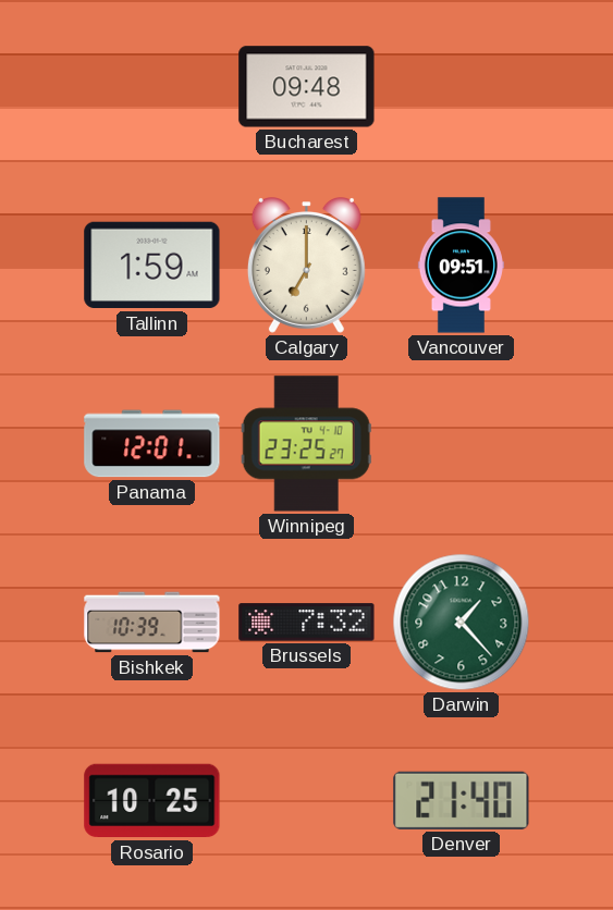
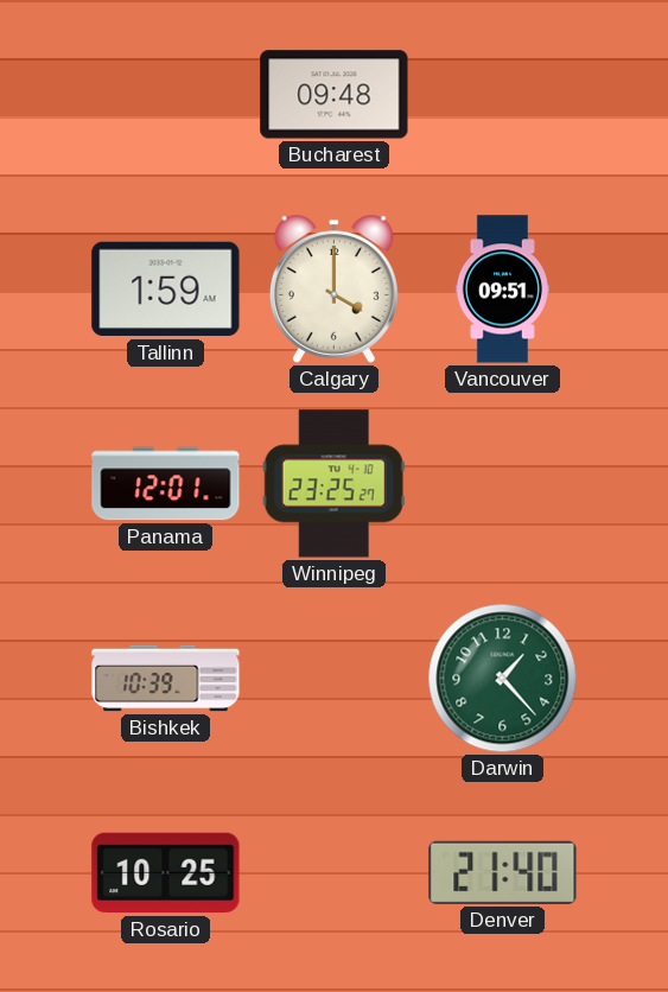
Calgary: 7:00 -> 4:00
Brussels: 7:32 -> none
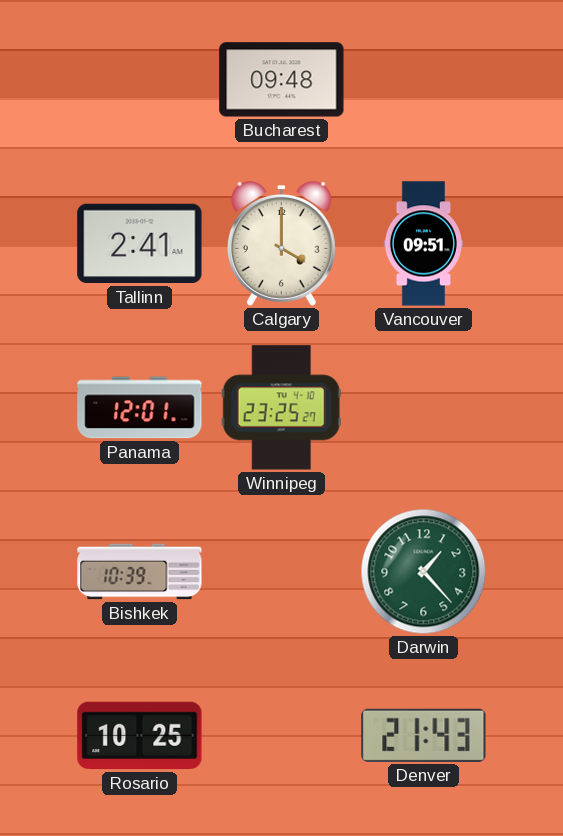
Tallinn: 1:59 -> 2:41
Denver: 21:40 -> 21:43
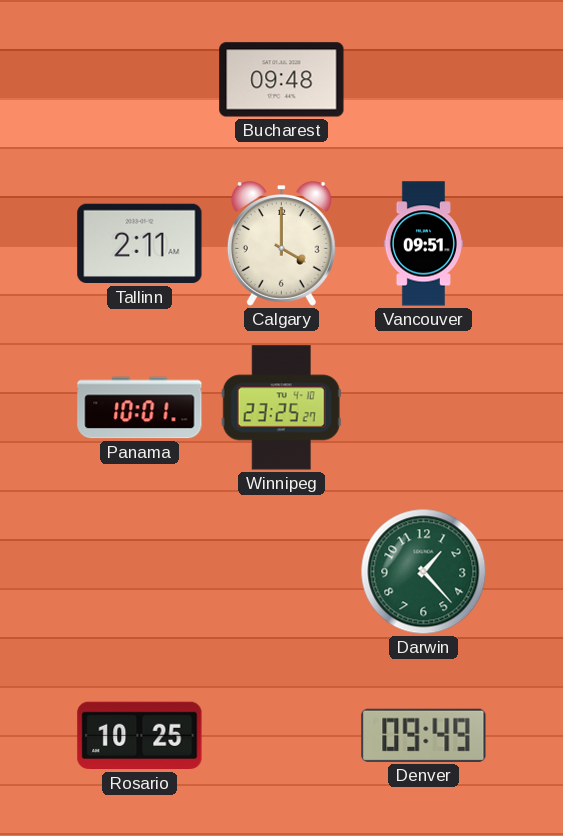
Tallinn: 2:41 -> 2:11
Panama: 12:01 -> 10:01
Bishkek: 10:39 -> none
Denver: 21:43 -> 09:49
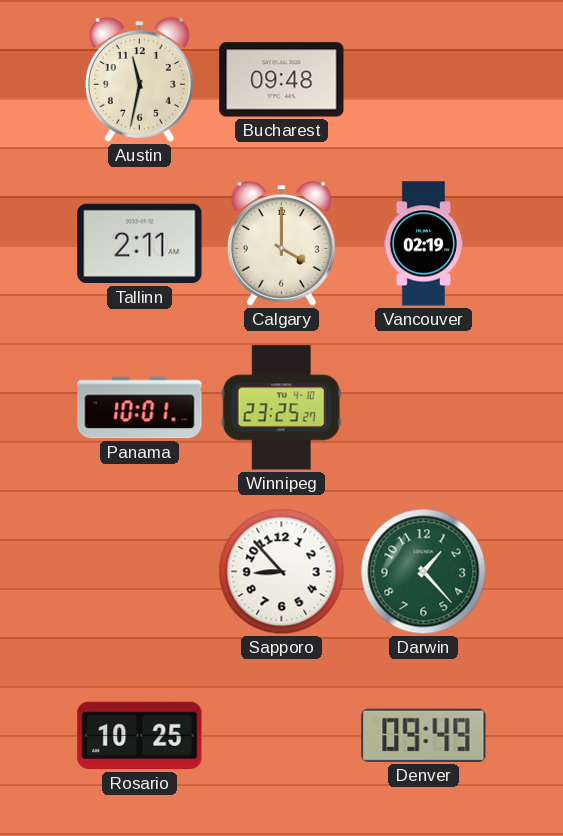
Austin: none -> 11:32
Vancouver: 09:51 -> 02:19
Sapporo: none -> 8:53
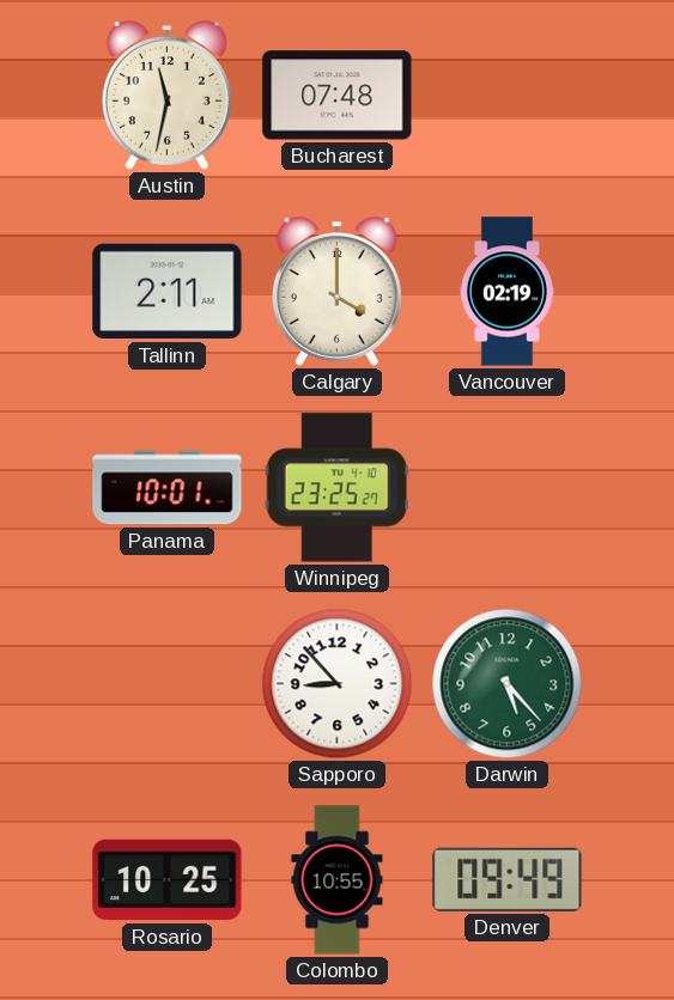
Bucharest: 09:48 -> 07:48
Darwin: 1:23 -> 5:23
Colombo: none -> 10:55
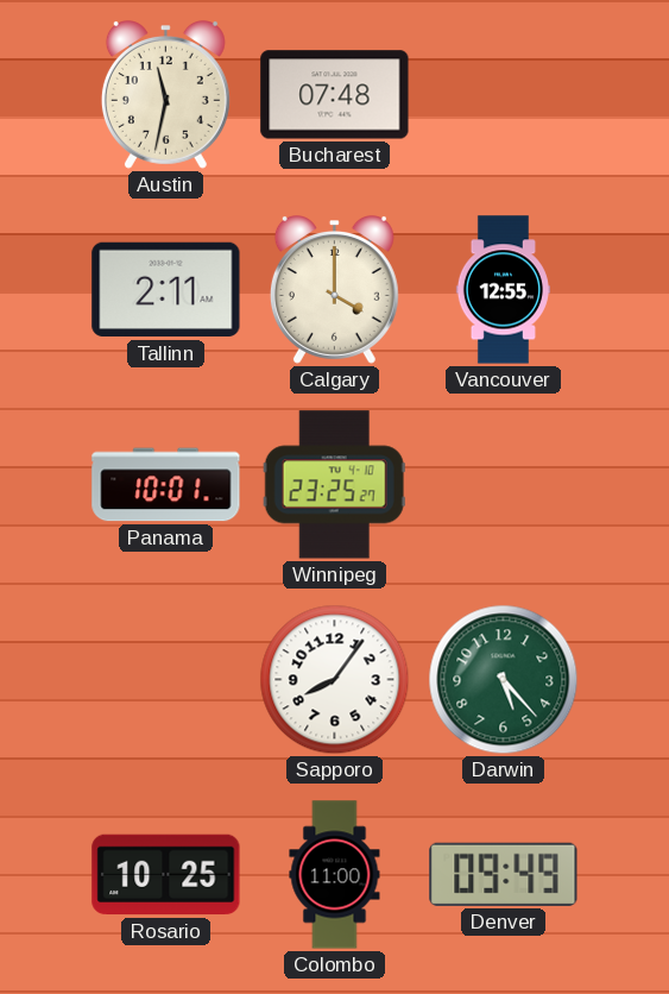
Vancouver: 02:19 -> 12:55
Sapporo: 8:53 -> 8:06
Colombo: 10:55 -> 11:00
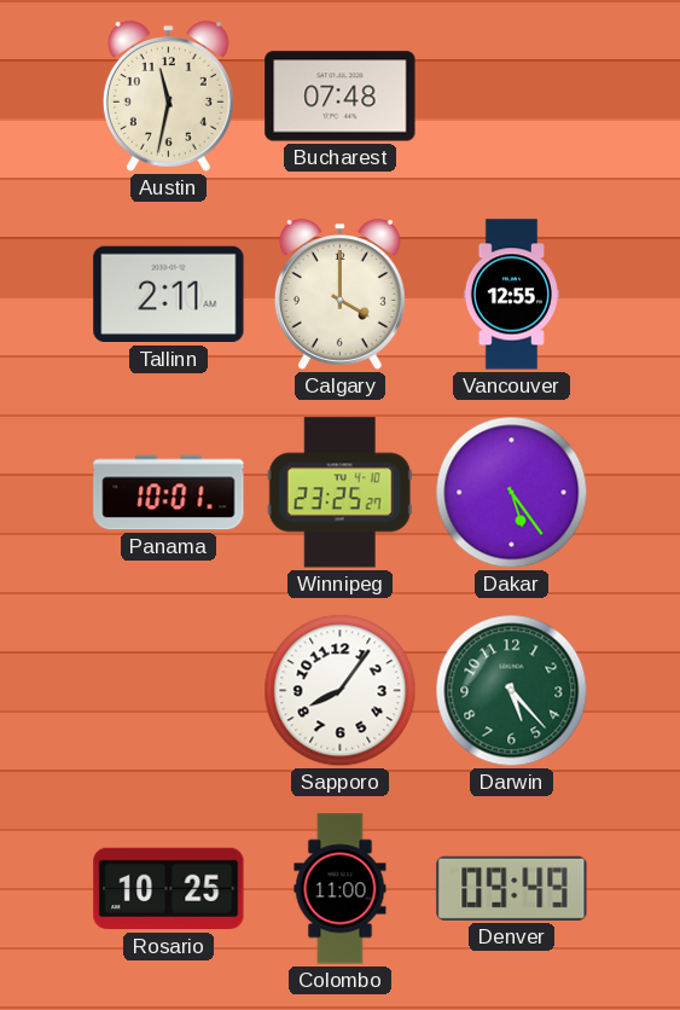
Dakar: none -> 5:24
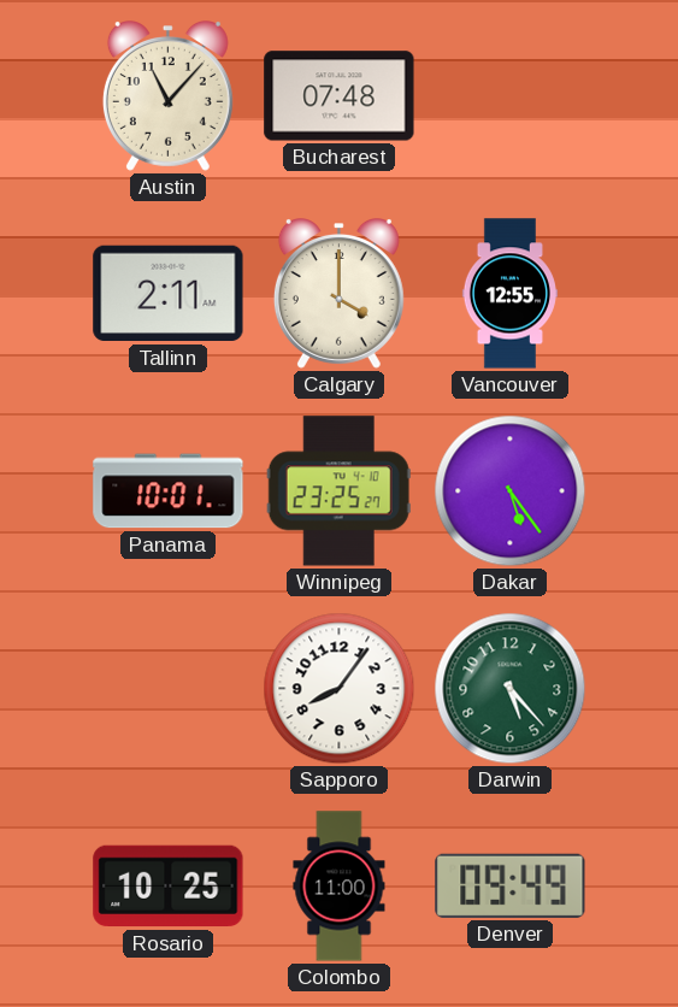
Austin: 11:32 -> 11:07
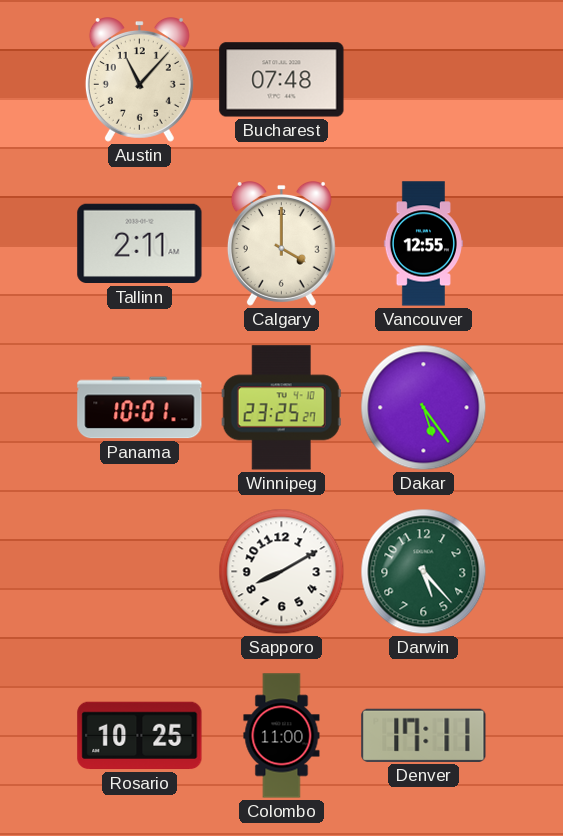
Sapporo: 8:06 -> 8:10
Denver: 09:49 -> 17:11
